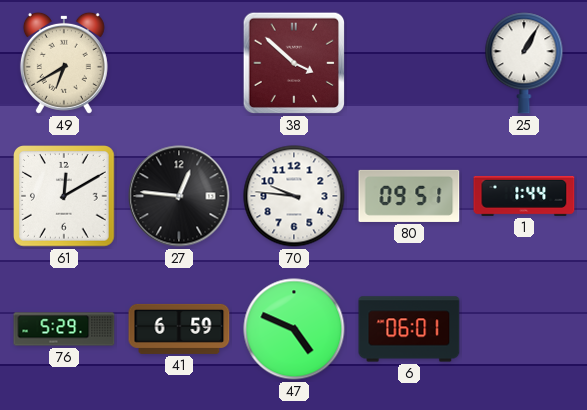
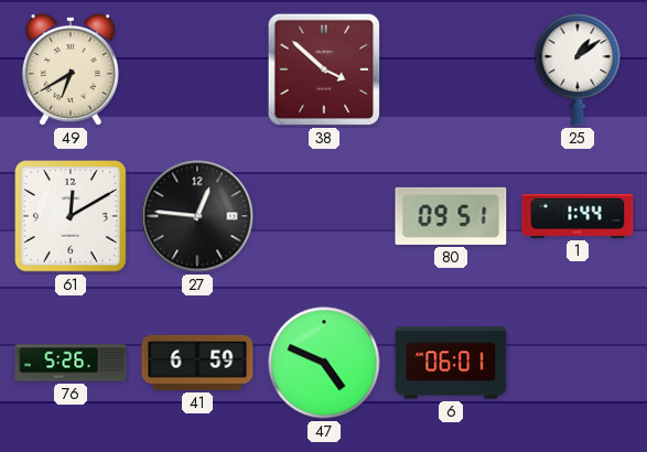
25: 1:05 -> 1:09
70: 9:46 -> none
76: 5:29 -> 5:26
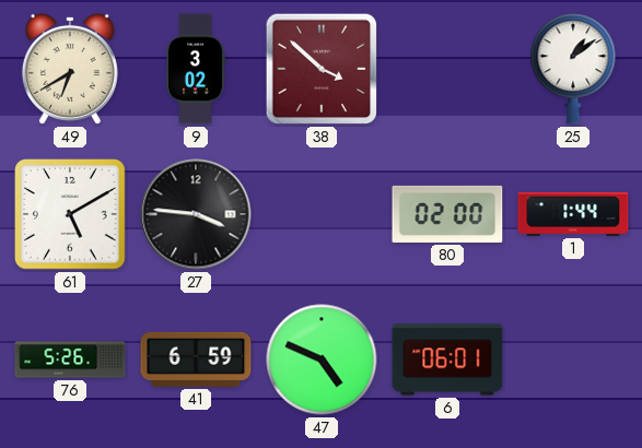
9: none -> 3:02
61: 12:10 -> 5:10
27: 12:46 -> 3:46
80: 09:51 -> 02:00
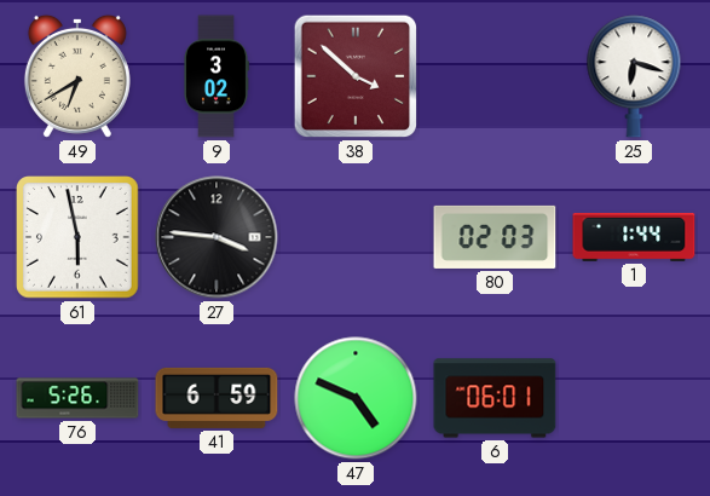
25: 1:09 -> 6:18
61: 5:10 -> 5:58
80: 02:00 -> 02:03
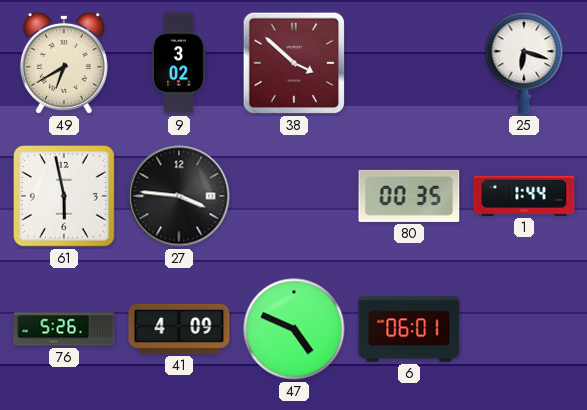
80: 02:03 -> 00:35
41: 6:59 -> 4:09
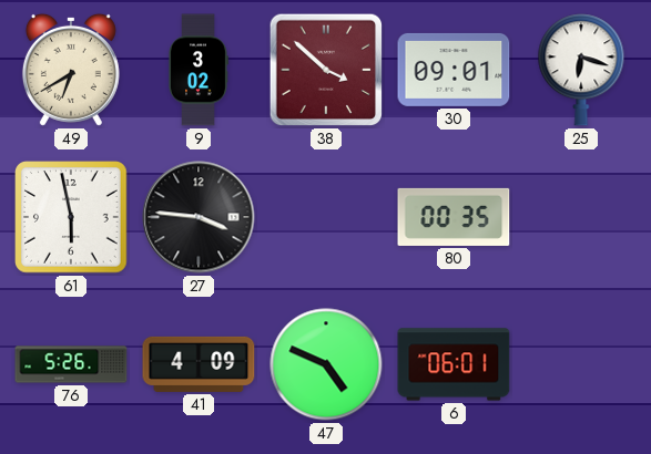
30: none -> 09:01
1: 1:44 -> none
